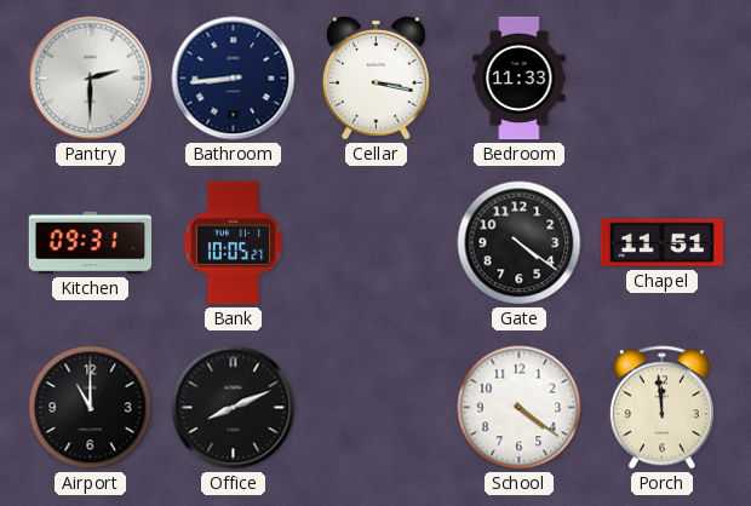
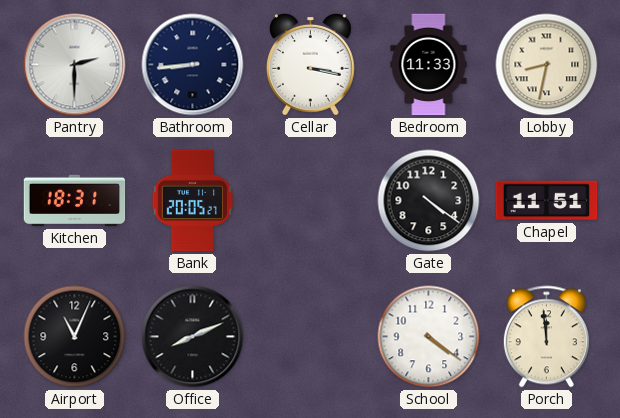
Lobby: none -> 8:32
Kitchen: 09:31 -> 18:31
Bank: 10:05 -> 20:05
Airport: 11:00 -> 11:04
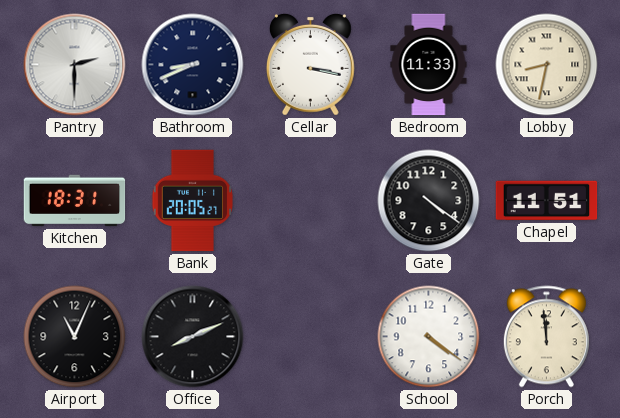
Bathroom: 8:44 -> 8:41
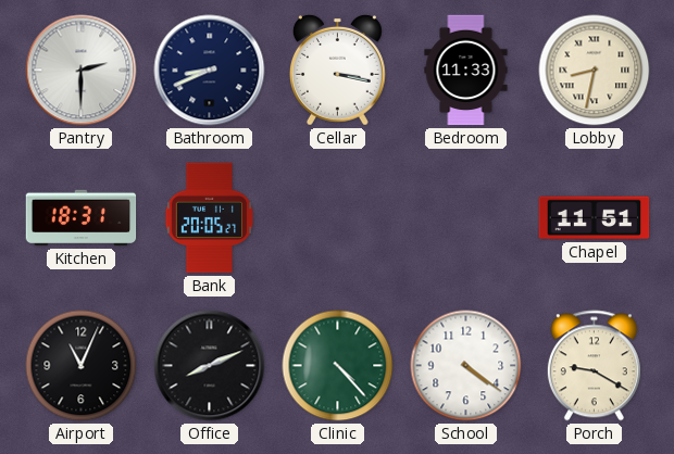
Gate: 4:21 -> none
Clinic: none -> 4:23
Porch: 11:59 -> 9:20
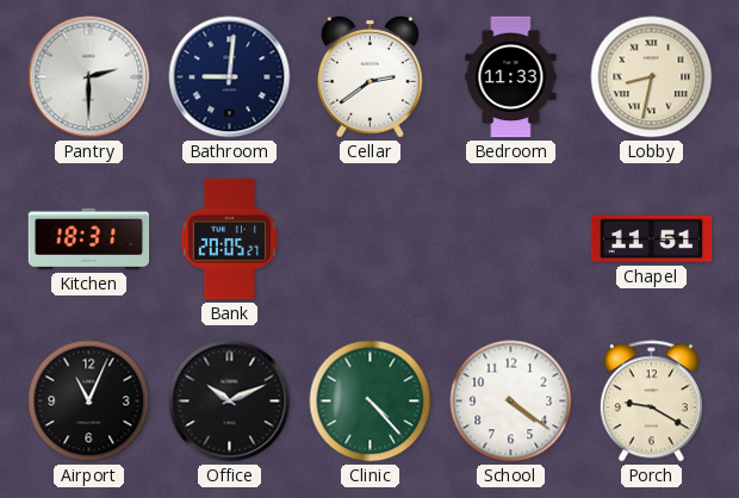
Bathroom: 8:41 -> 9:01
Cellar: 3:17 -> 2:39
Office: 8:11 -> 10:11
